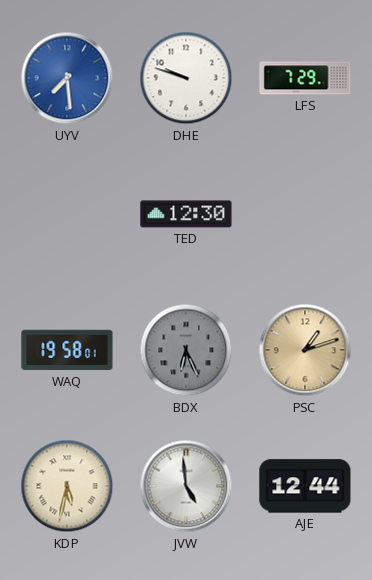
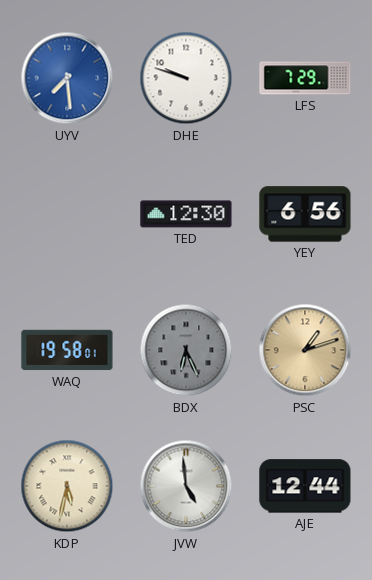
YEY: none -> 6:56
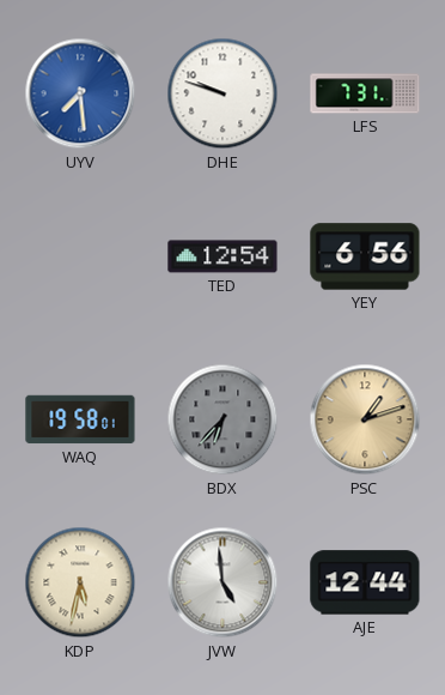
LFS: 7:29 -> 7:31
TED: 12:30 -> 12:54
BDX: 6:26 -> 6:37
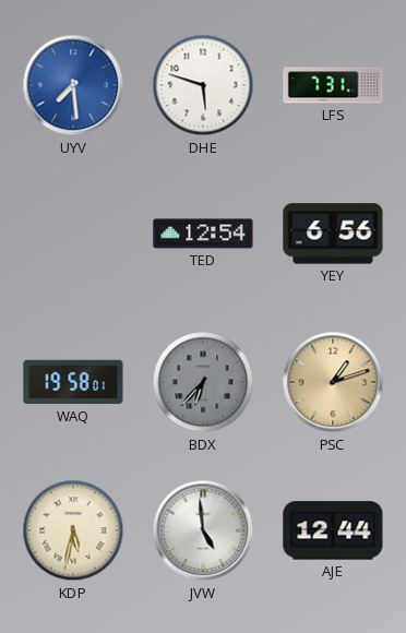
DHE: 9:48 -> 5:48
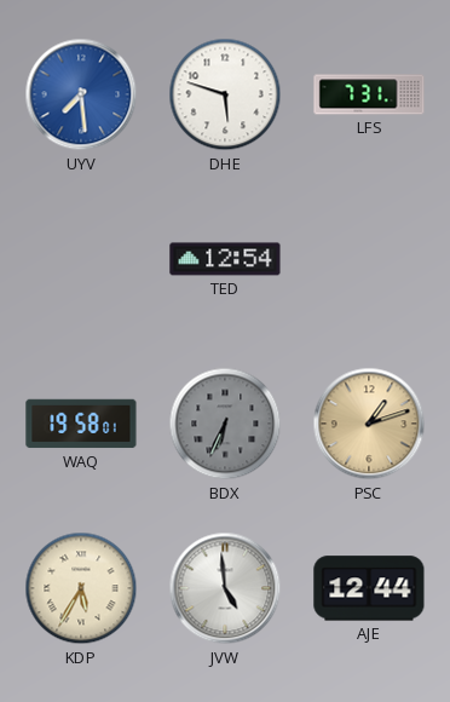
YEY: 6:56 -> none
BDX: 6:37 -> 6:34
KDP: 5:32 -> 5:35
